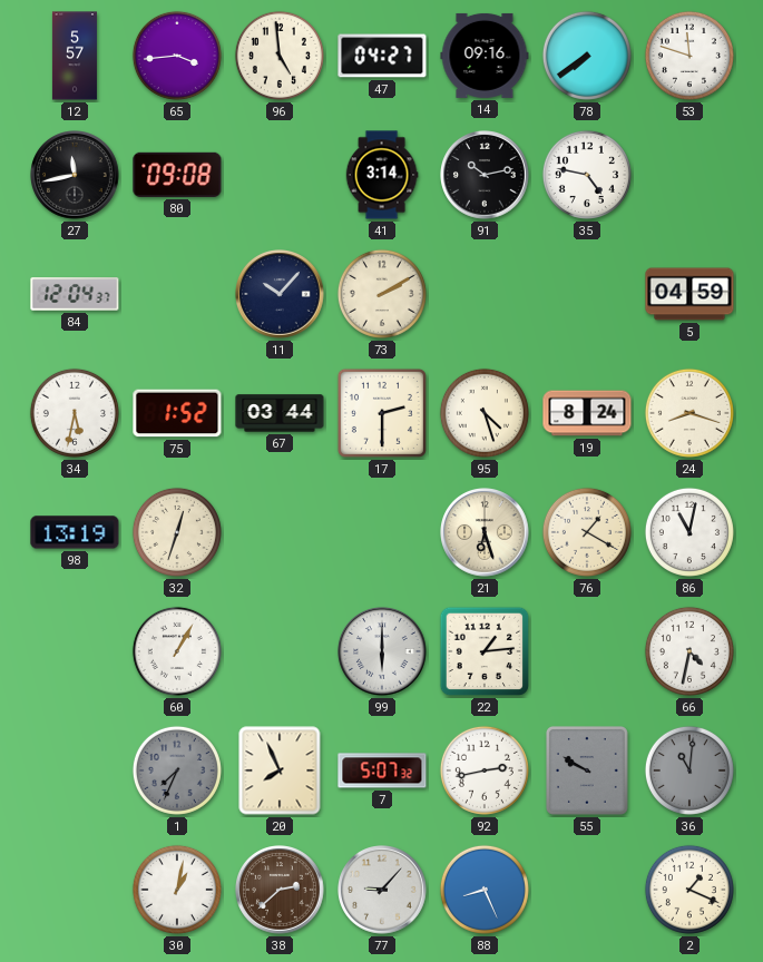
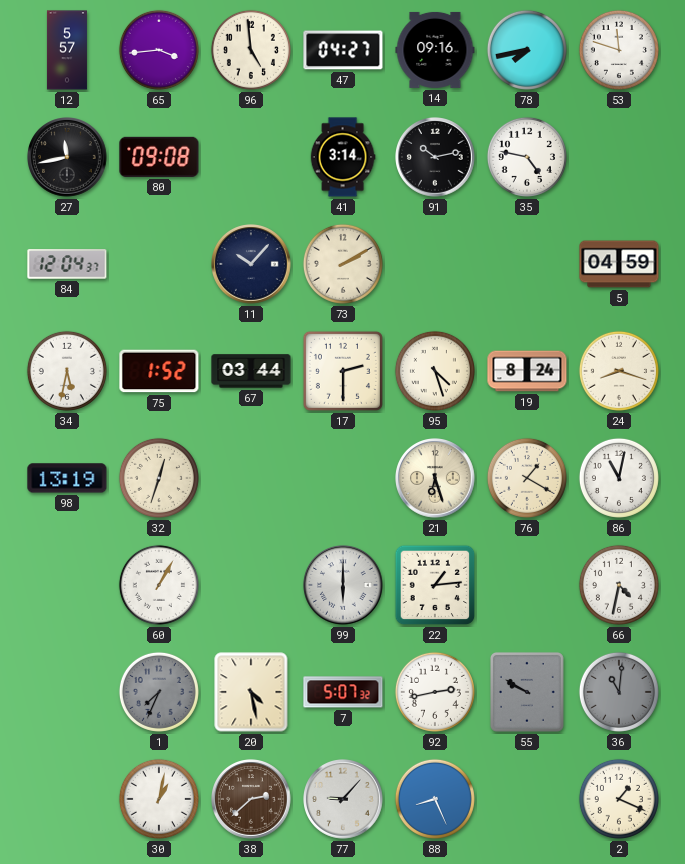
78: 7:39 -> 7:43
20: 7:56 -> 4:28
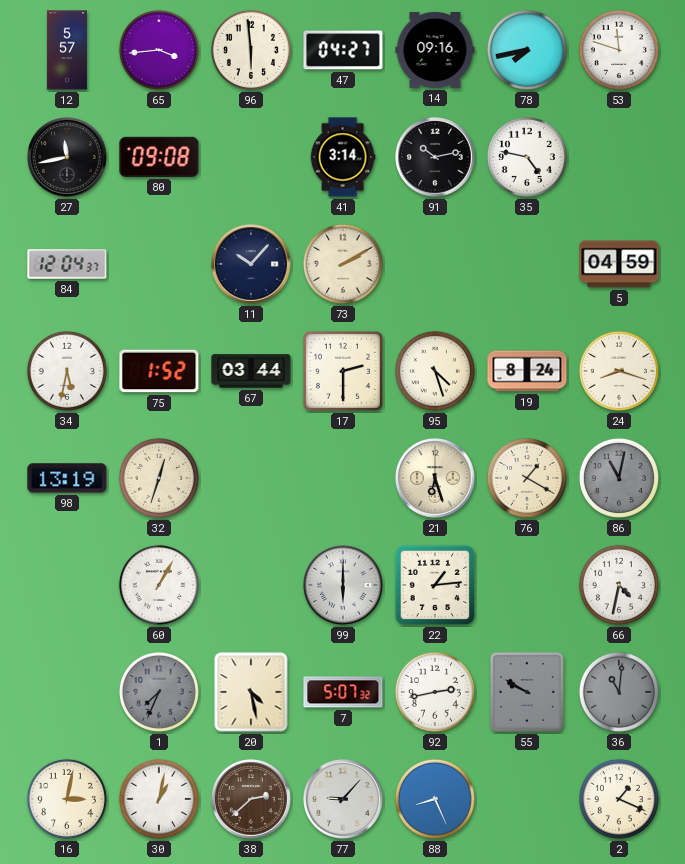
96: 4:59 -> 5:59
86 dial: white -> grey
16: none -> 3:02
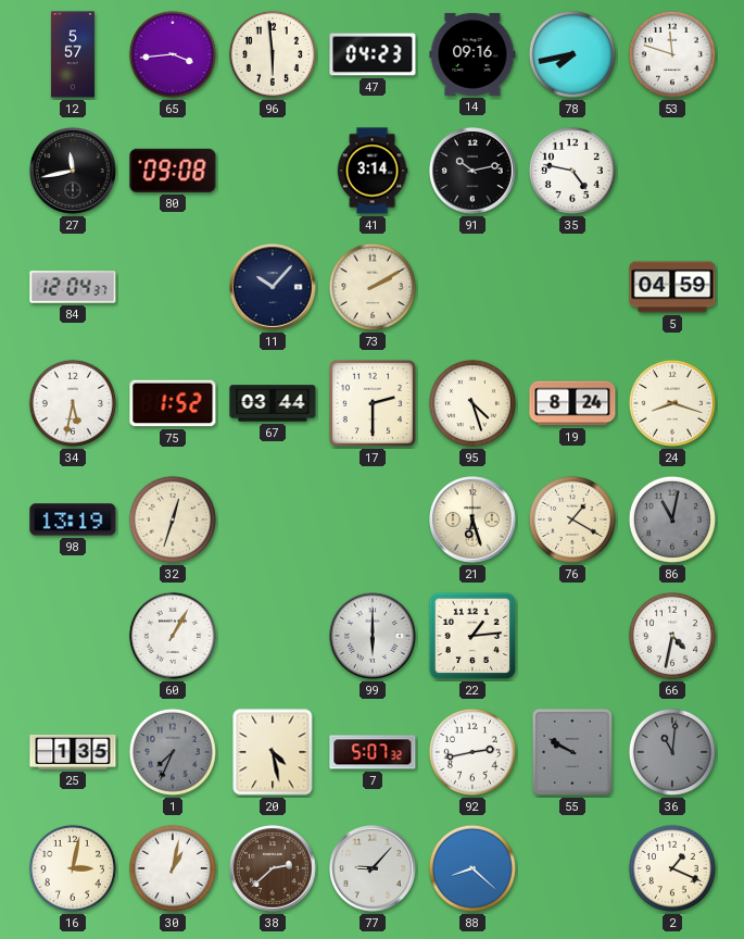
47: 04:27 -> 04:23
25: none -> 1:35
88: 8:26 -> 8:22
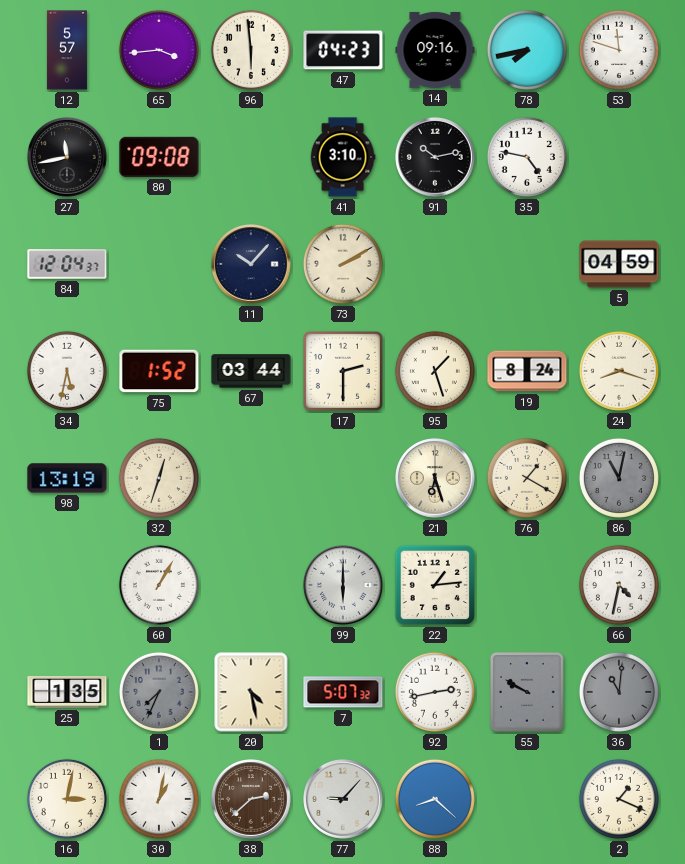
41: 3:14 -> 3:10
95: 4:27 -> 1:27
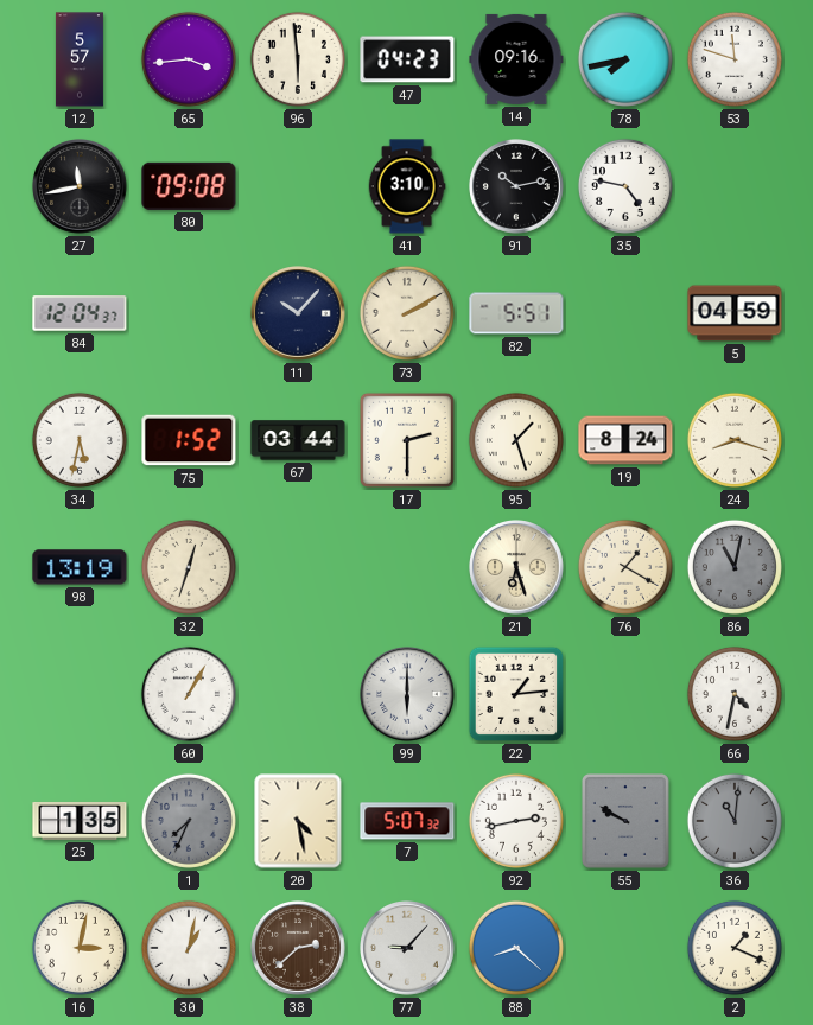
82: none -> 5:51
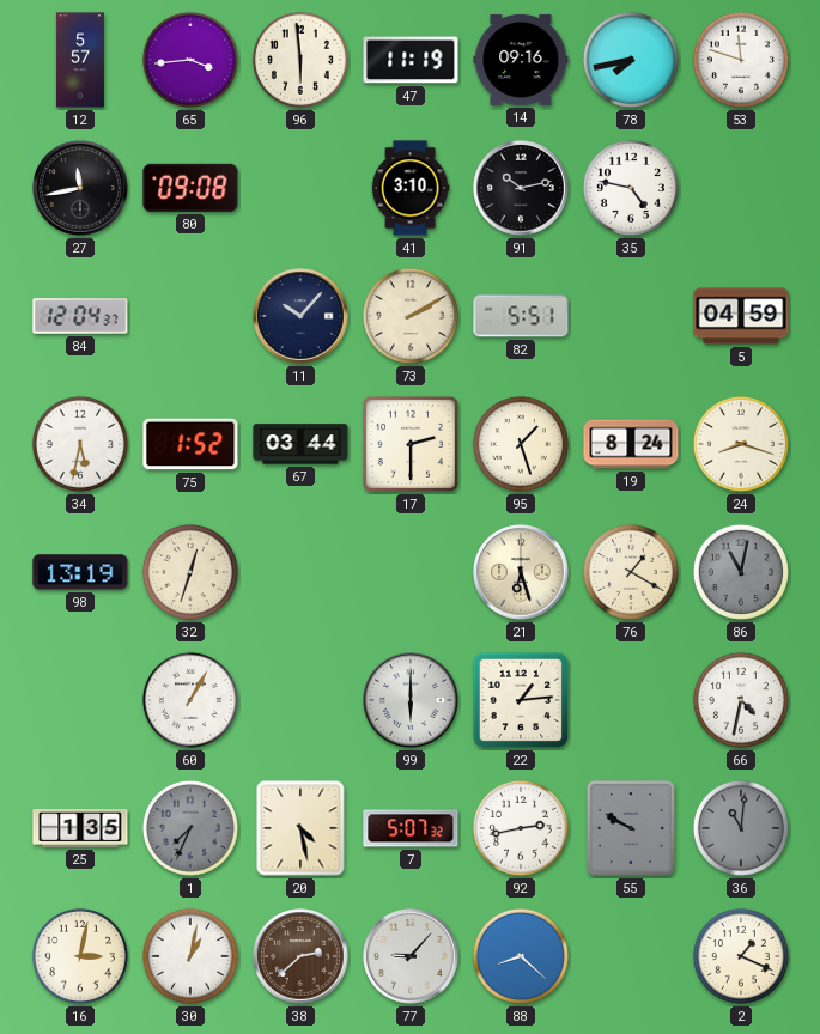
47: 04:23 -> 11:19
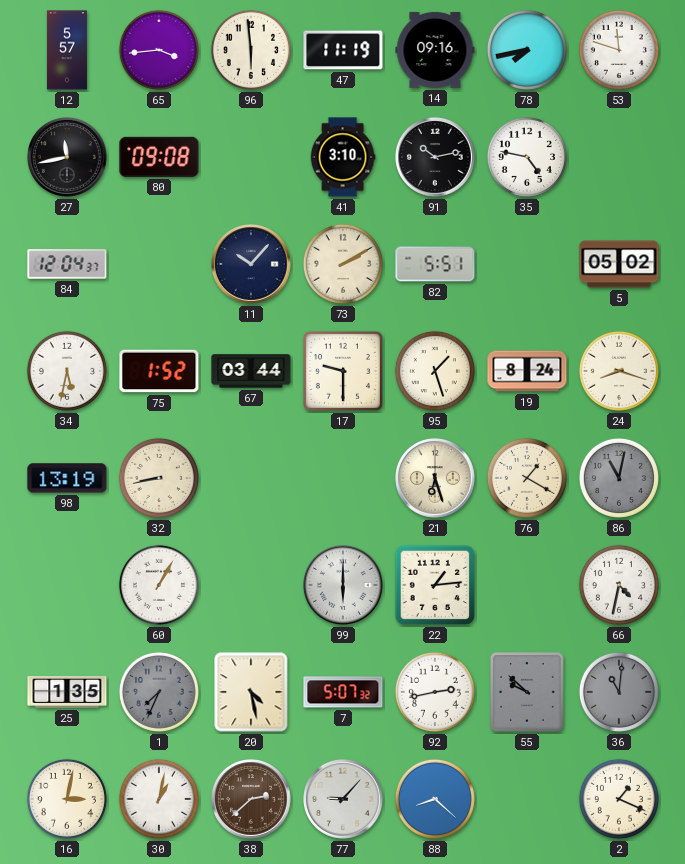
5: 04:59 -> 05:02
17: 2:30 -> 9:30
32: 12:33 -> 8:43
55: 9:50 -> 9:52
